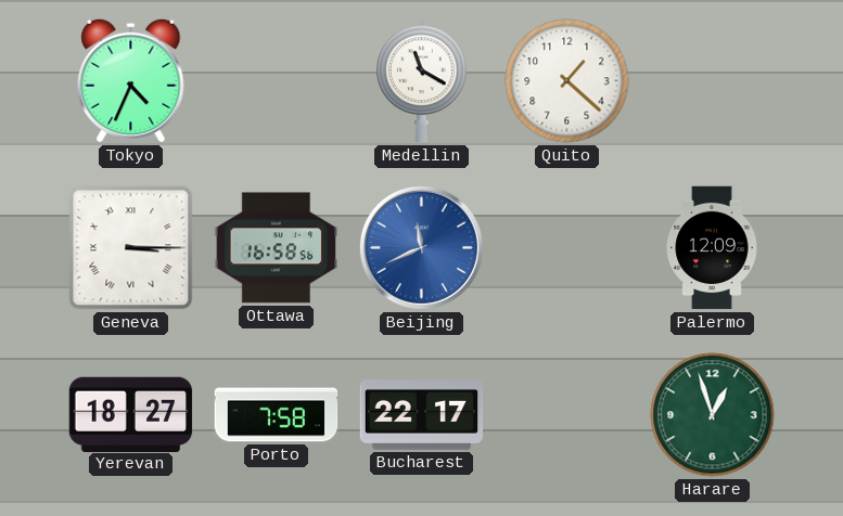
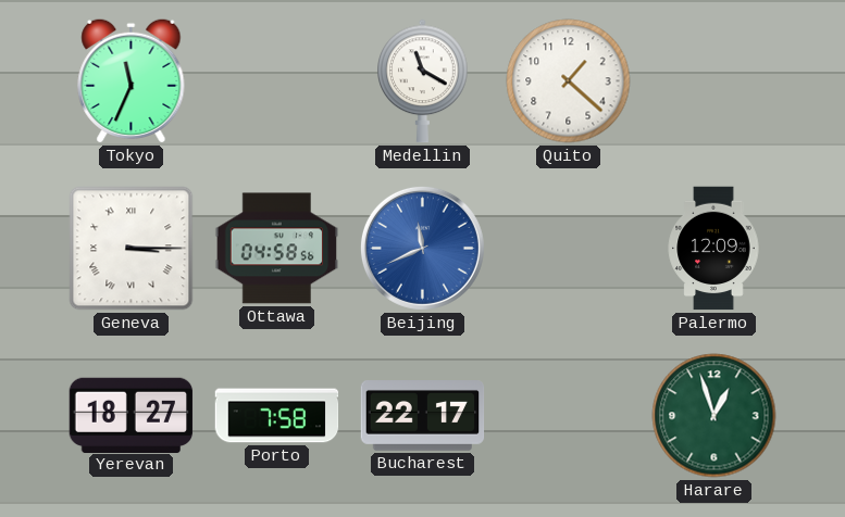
Tokyo: 4:34 -> 11:34
Ottawa: 16:58 -> 04:58
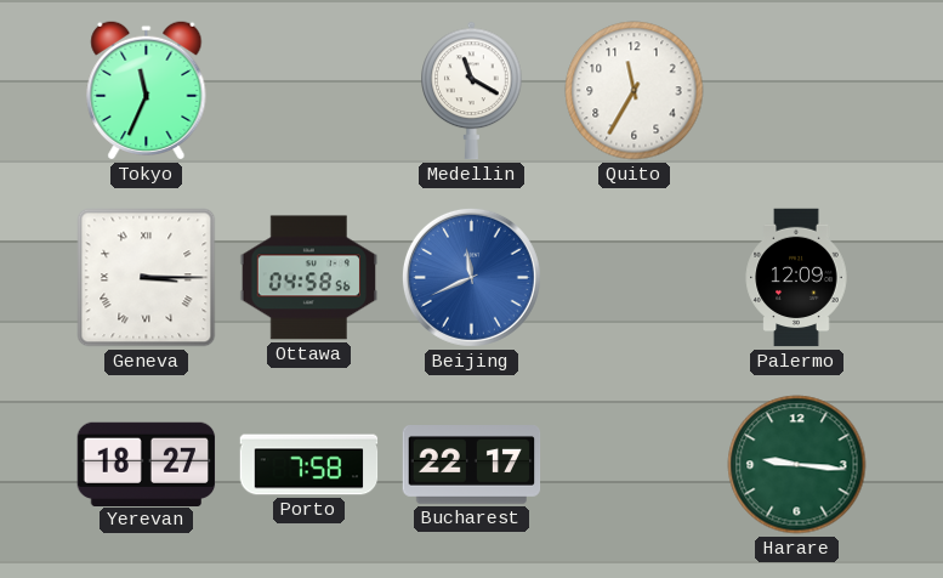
Quito: 1:22 -> 11:35
Harare: 12:57 -> 9:16
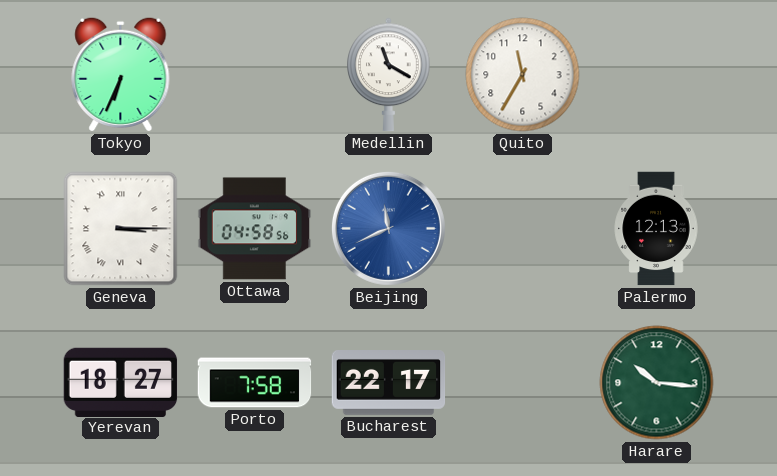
Tokyo: 11:34 -> 6:34
Palermo: 12:09 -> 12:13
Harare: 9:16 -> 10:16
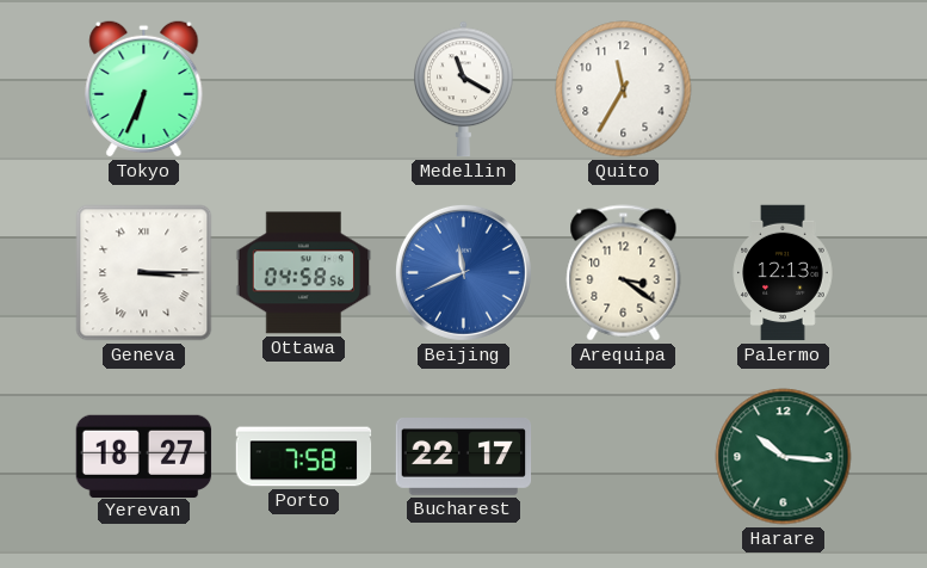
Arequipa: none -> 3:21
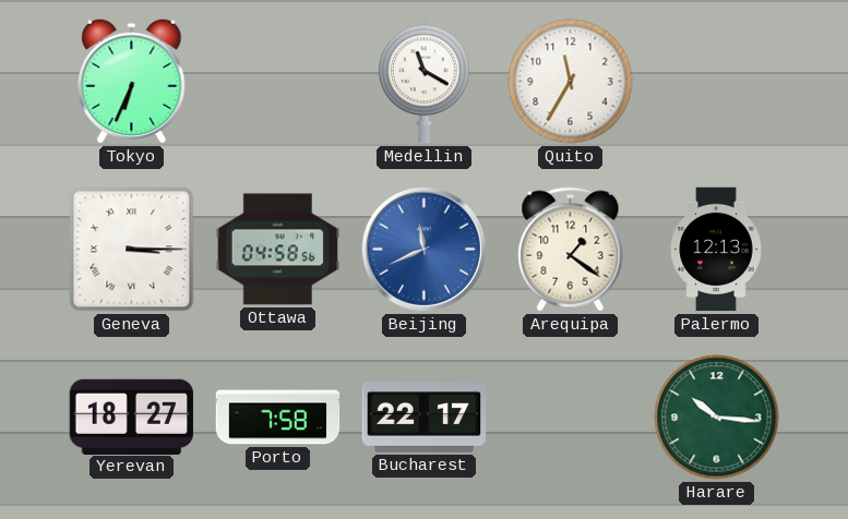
Arequipa: 3:21 -> 1:21
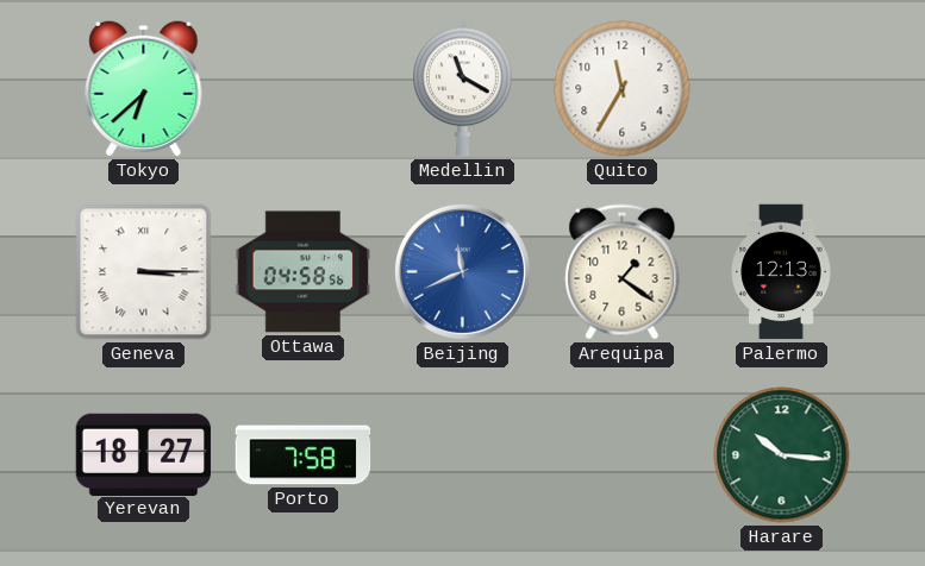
Tokyo: 6:34 -> 6:38
Bucharest: 22:17 -> none
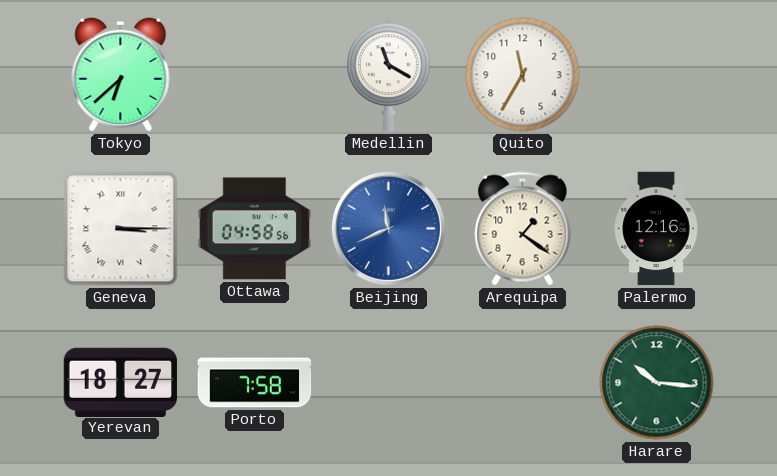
Palermo: 12:13 -> 12:16
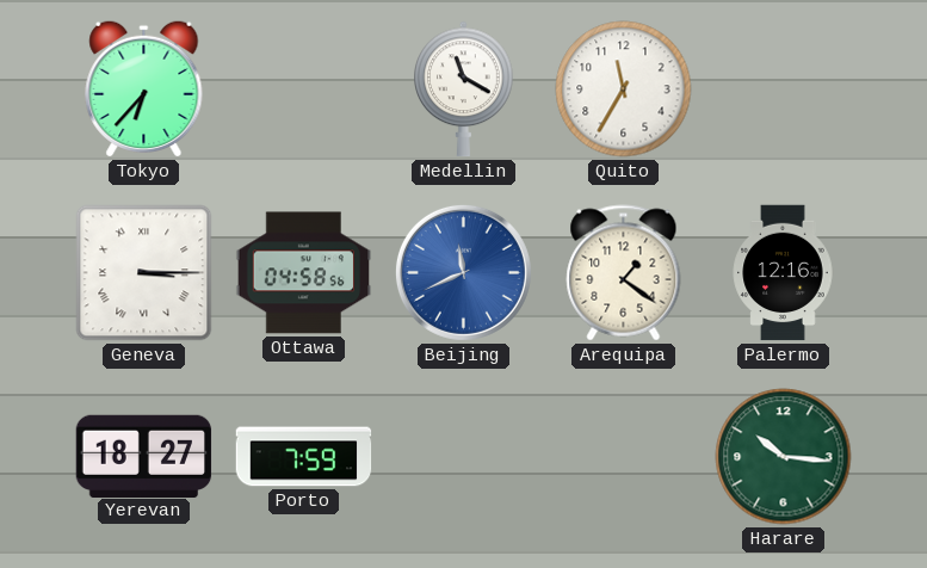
Tokyo: 6:38 -> 6:37
Porto: 7:58 -> 7:59
